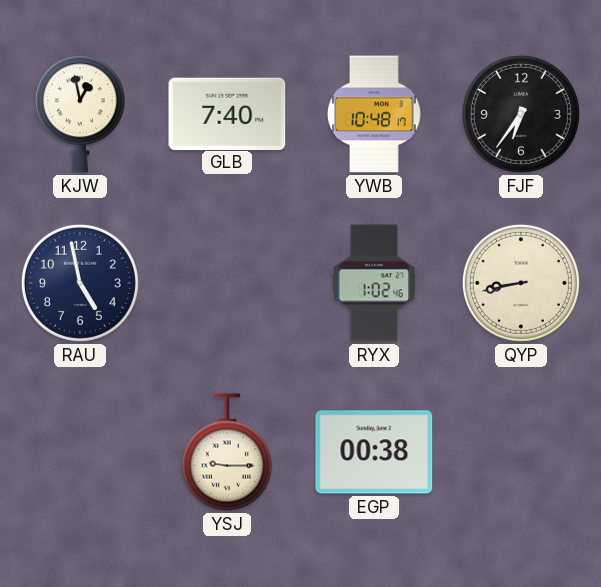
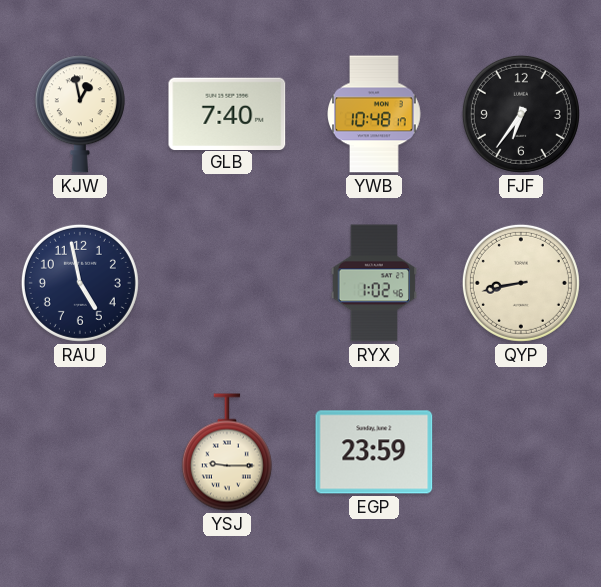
EGP: 00:38 -> 23:59
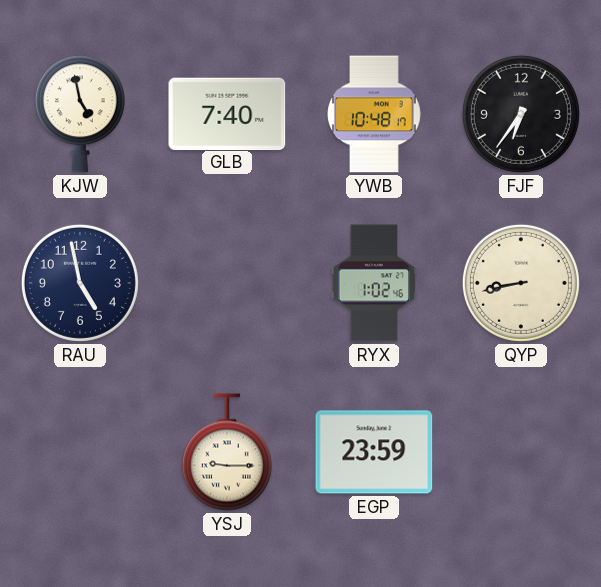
KJW: 12:58 -> 4:58
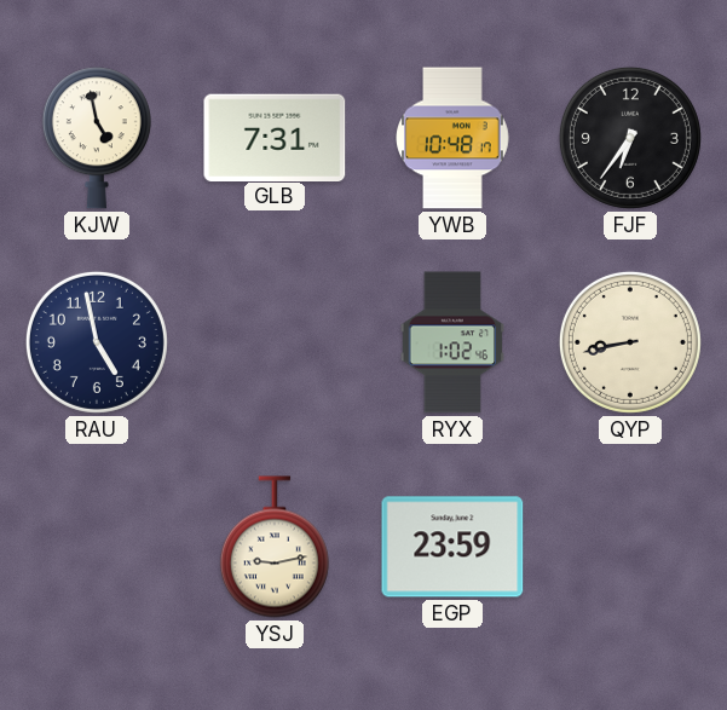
GLB: 7:40 -> 7:31
YSJ: 9:15 -> 9:13
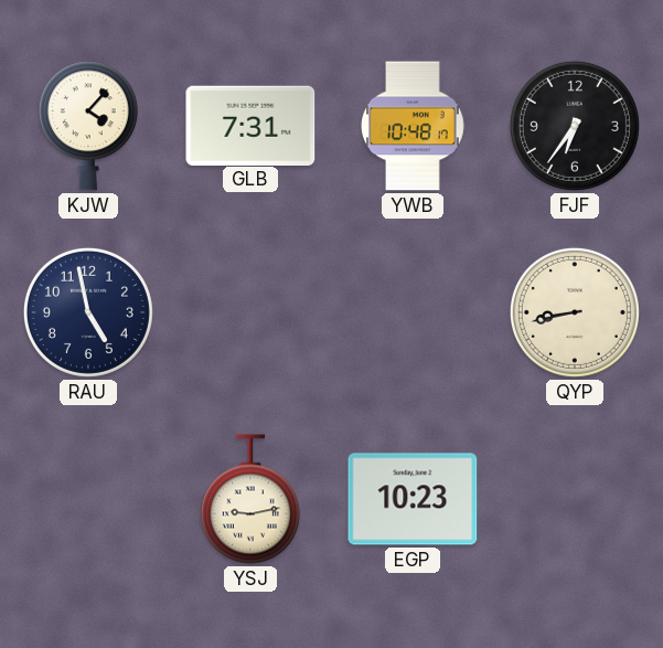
KJW: 4:58 -> 4:07
RYX: 1:02 -> none
EGP: 23:59 -> 10:23
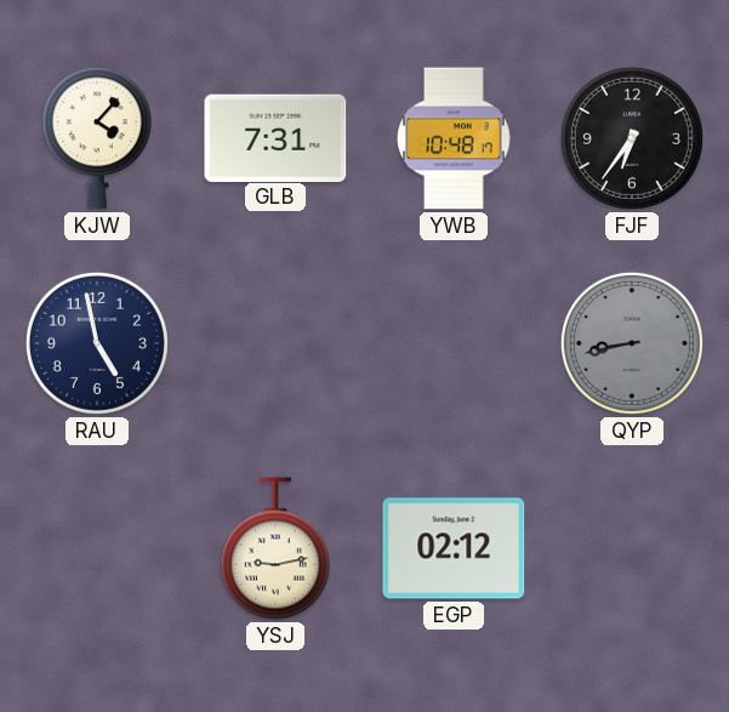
QYP dial: cream -> grey
EGP: 10:23 -> 02:12
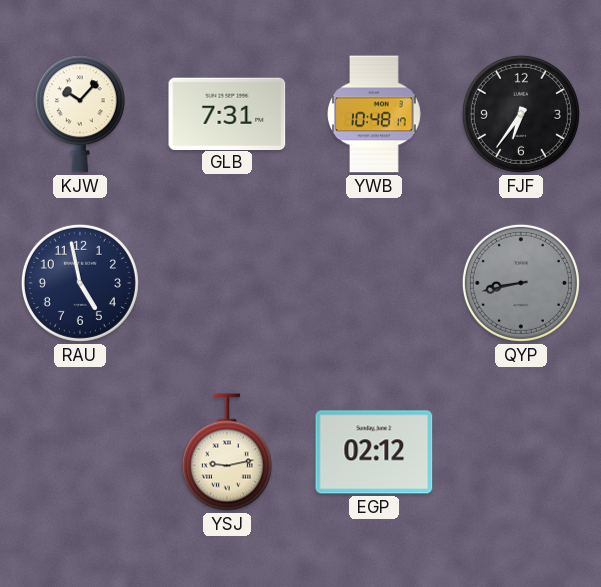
KJW: 4:07 -> 10:07
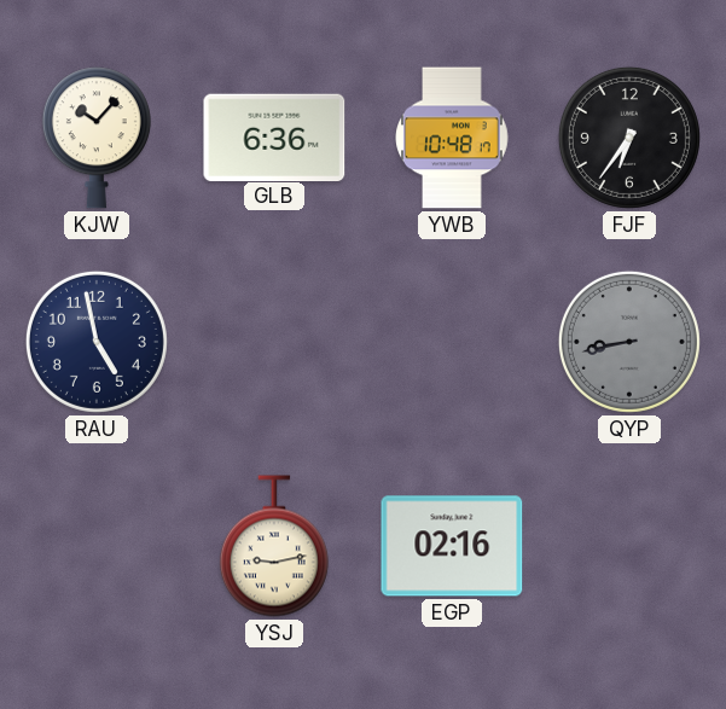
GLB: 7:31 -> 6:36
EGP: 02:12 -> 02:16
